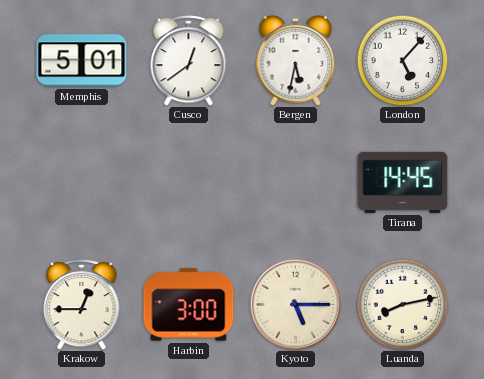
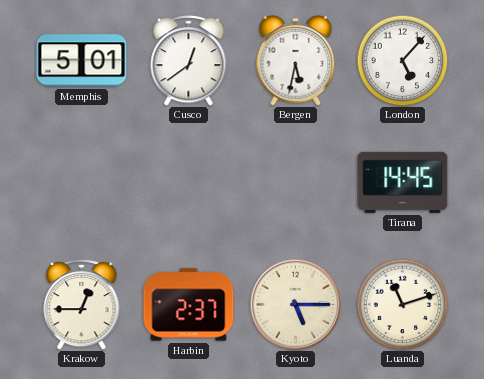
Harbin: 3:00 -> 2:37
Luanda: 8:13 -> 11:12
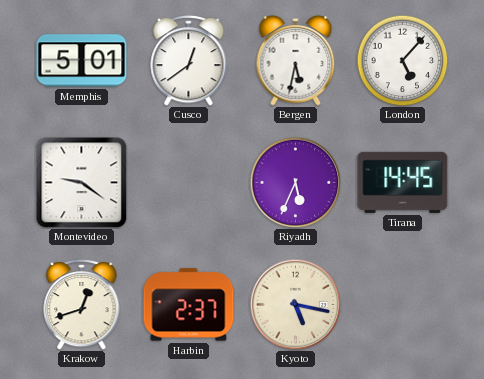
Montevideo: none -> 9:21
Riyadh: none -> 5:34
Krakow: 12:45 -> 12:42
Kyoto: 5:15 -> 5:17
Luanda: 11:12 -> none
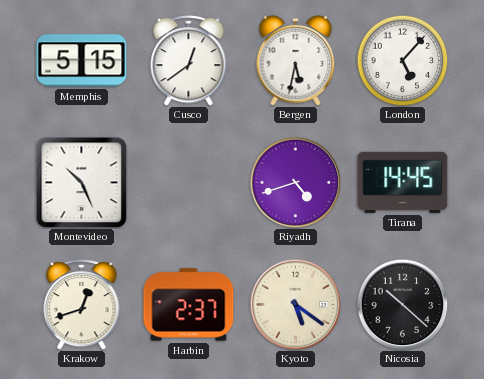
Memphis: 5:01 -> 5:15
Montevideo: 9:21 -> 10:26
Riyadh: 5:34 -> 4:42
Kyoto: 5:17 -> 5:21
Nicosia: none -> 10:22
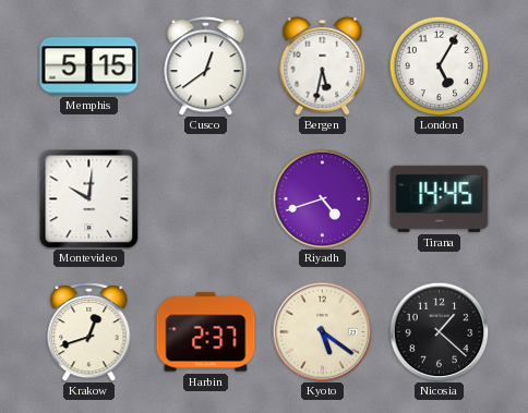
London: 5:07 -> 5:05
Montevideo: 10:26 -> 10:01
Nicosia: 10:22 -> 1:22
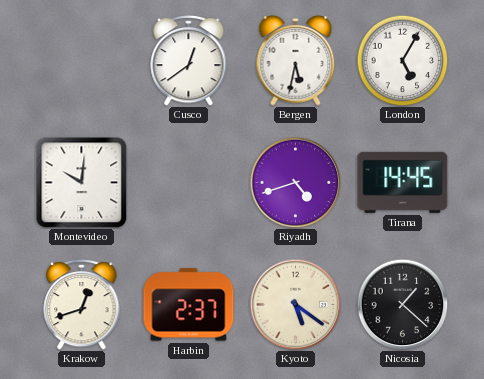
Memphis: 5:15 -> none
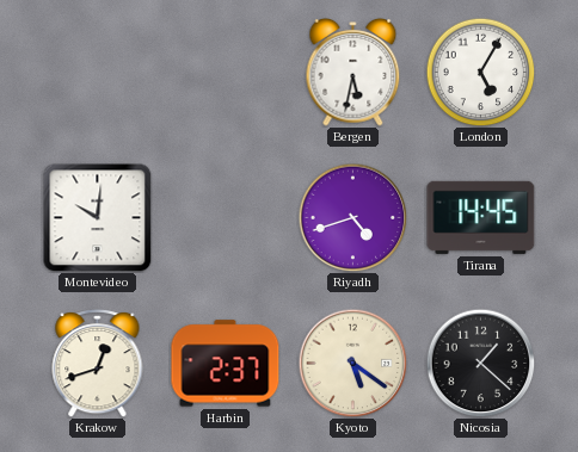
Cusco: 12:39 -> none
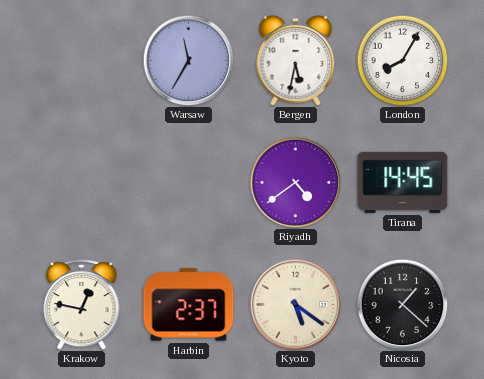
Warsaw: none -> 11:35
London: 5:05 -> 8:05
Montevideo: 10:01 -> none
Riyadh: 4:42 -> 4:39
Krakow: 12:42 -> 12:47
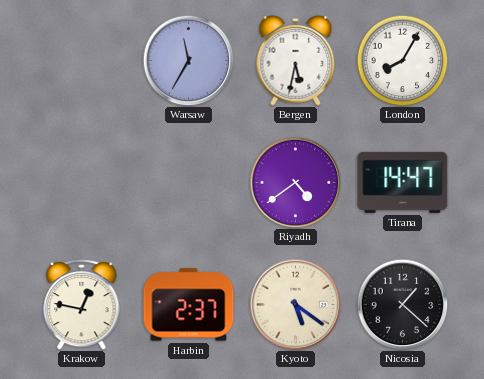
Tirana: 14:45 -> 14:47
